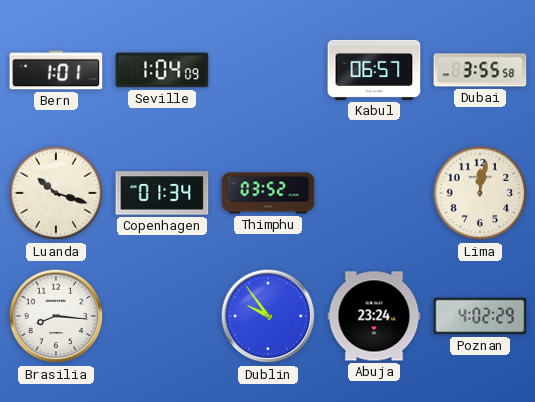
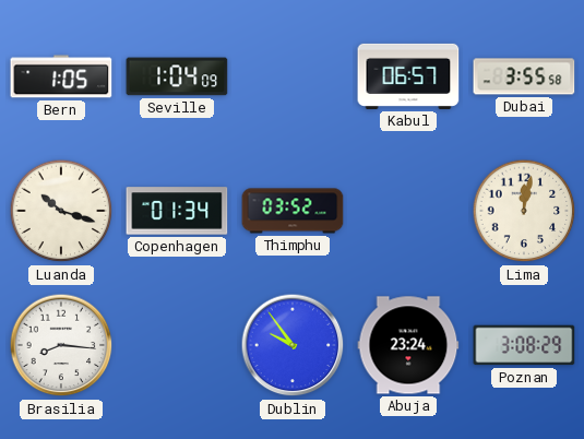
Bern: 1:01 -> 1:05
Poznan: 4:02 -> 3:08
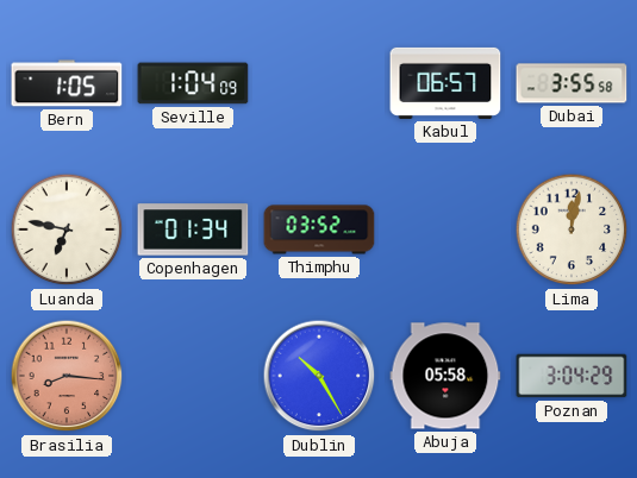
Luanda: 10:18 -> 6:47
Brasilia dial: white -> salmon
Dublin: 9:54 -> 10:25
Abuja: 23:24 -> 05:58
Poznan: 3:08 -> 3:04
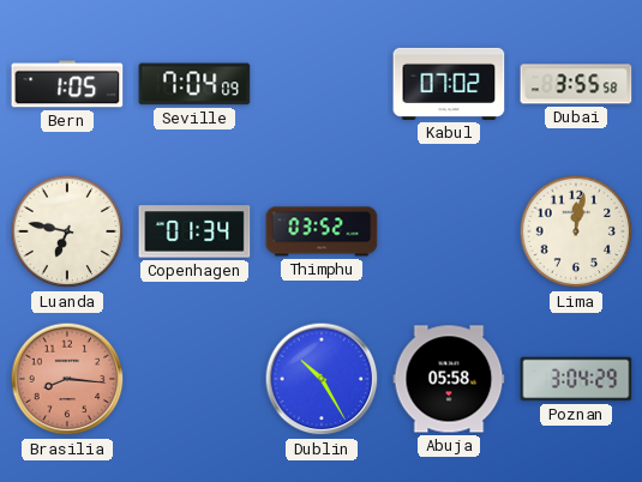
Seville: 1:04 -> 7:04
Kabul: 06:57 -> 07:02
